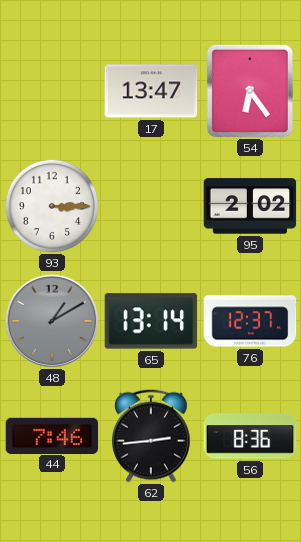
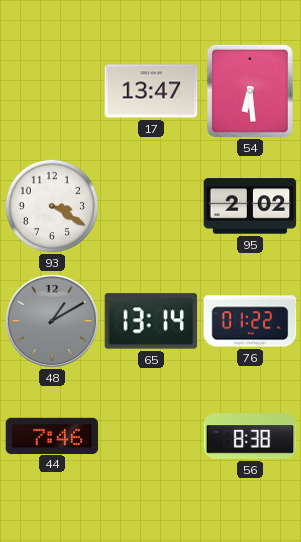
54: 6:24 -> 6:29
93: 3:15 -> 3:20
76: 12:37 -> 01:22
62: 2:44 -> none
56: 8:36 -> 8:38
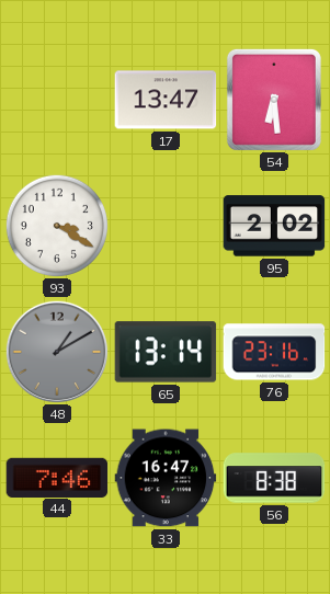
76: 01:22 -> 23:16
33: none -> 16:47
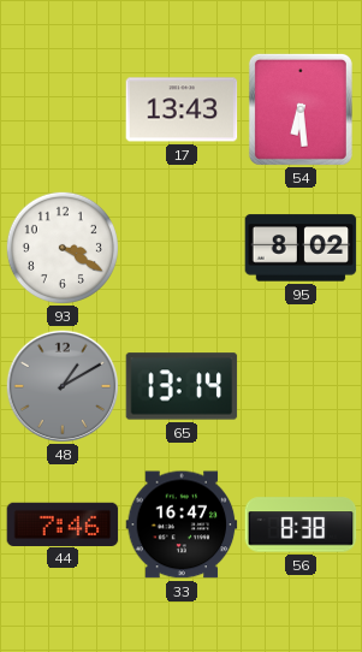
17: 13:47 -> 13:43
95: 2:02 -> 8:02
76: 23:16 -> none
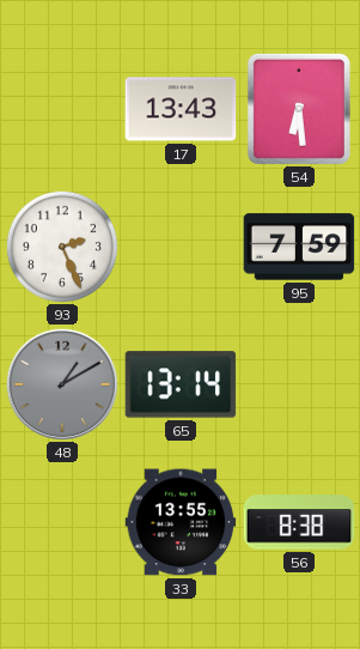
93: 3:20 -> 2:26
95: 8:02 -> 7:59
44: 7:46 -> none
33: 16:47 -> 13:55
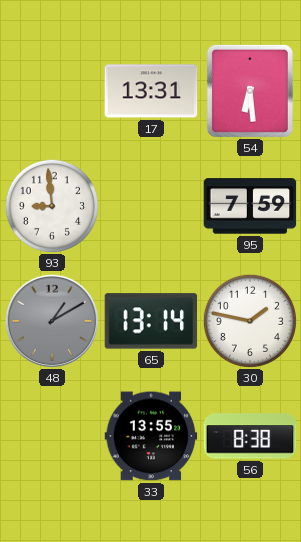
17: 13:43 -> 13:31
93: 2:26 -> 8:59
30: none -> 1:47
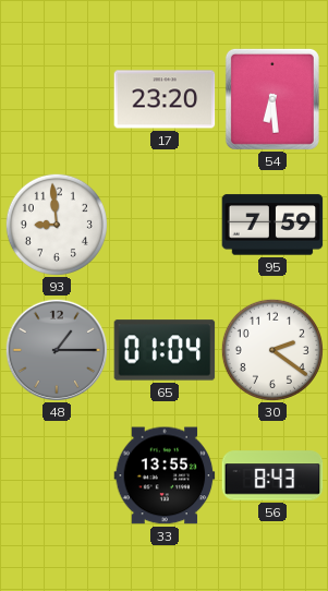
17: 13:31 -> 23:20
48: 1:10 -> 1:15
65: 13:14 -> 01:04
30: 1:47 -> 2:21
56: 8:38 -> 8:43
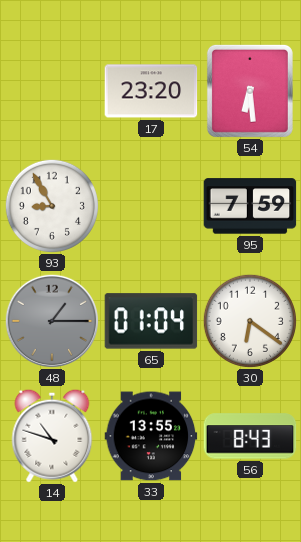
93: 8:59 -> 8:55
30: 2:21 -> 6:21
14: none -> 10:48
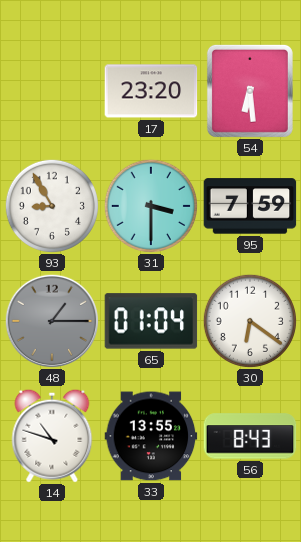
31: none -> 3:30
